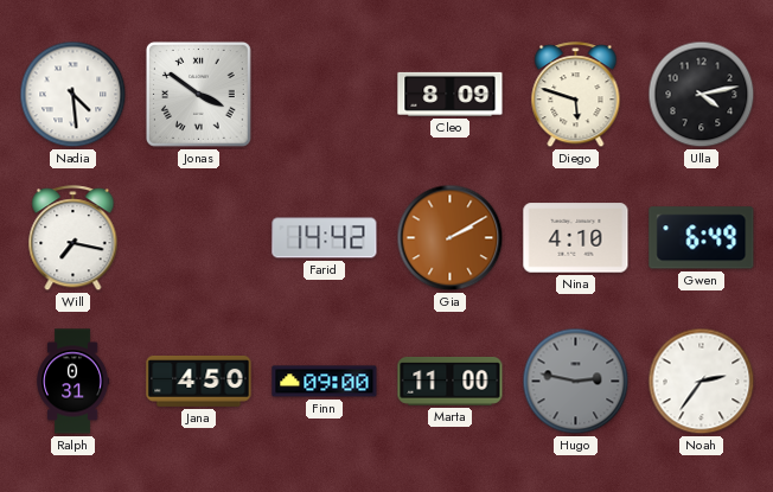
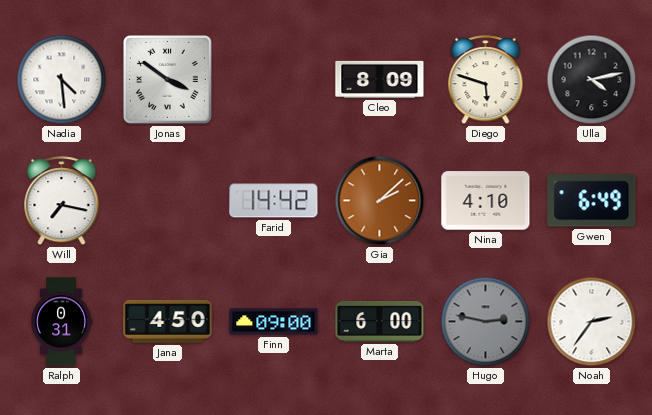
Gia: 2:10 -> 2:08
Marta: 11:00 -> 6:00
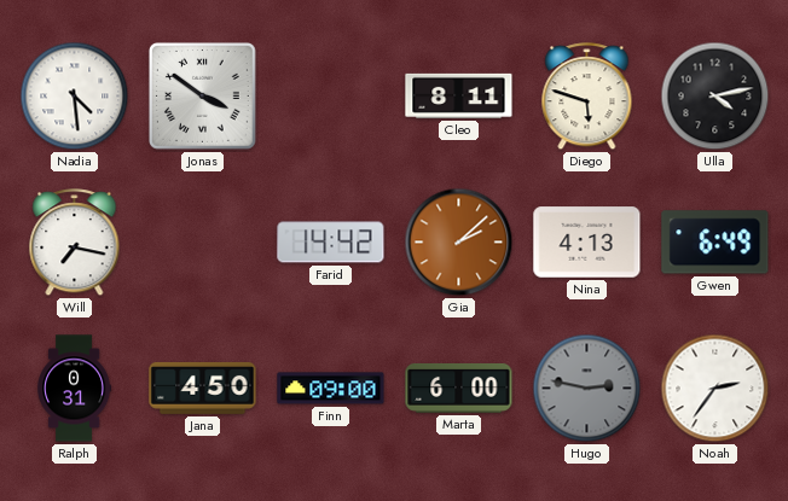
Cleo: 8:09 -> 8:11
Nina: 4:10 -> 4:13
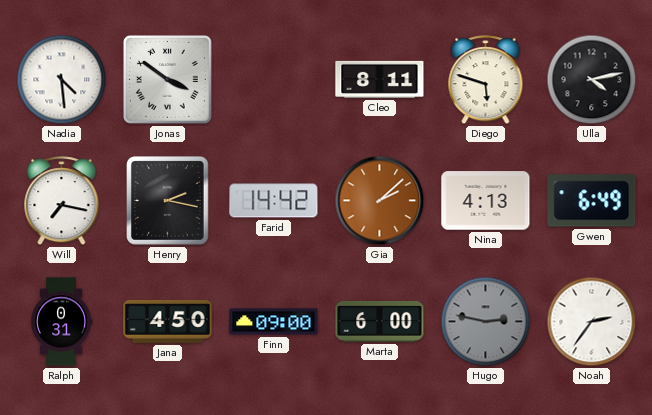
Henry: none -> 2:17
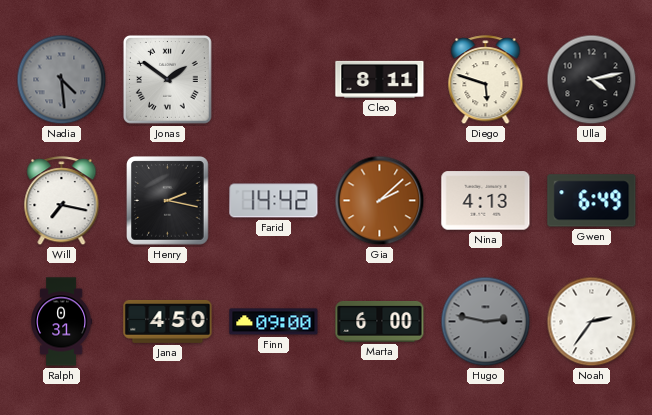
Nadia dial: white -> grey
Jonas: 3:51 -> 1:51
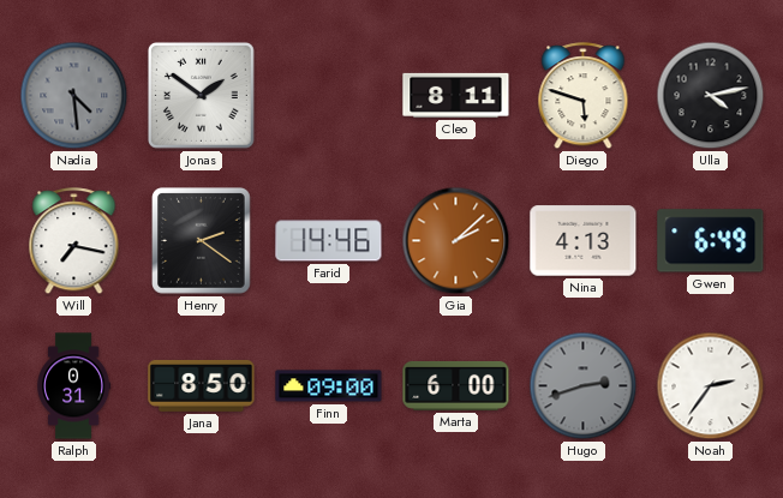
Henry: 2:17 -> 2:21
Farid: 14:42 -> 14:46
Jana: 4:50 -> 8:50
Hugo: 2:47 -> 2:42
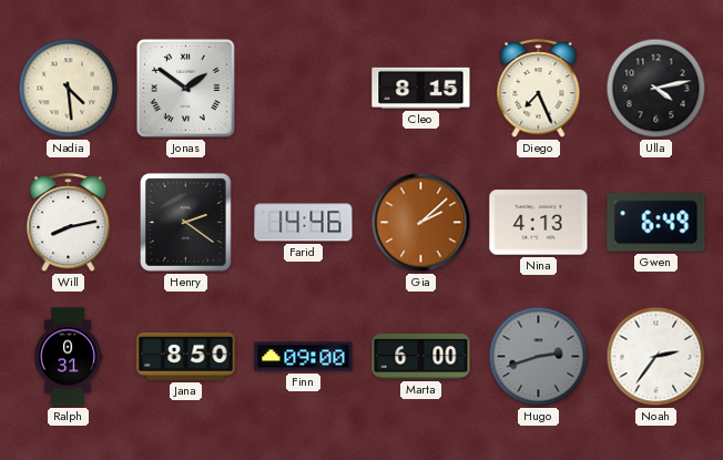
Nadia dial: grey -> cream
Cleo: 8:11 -> 8:15
Diego: 5:48 -> 7:26
Will: 7:17 -> 8:13
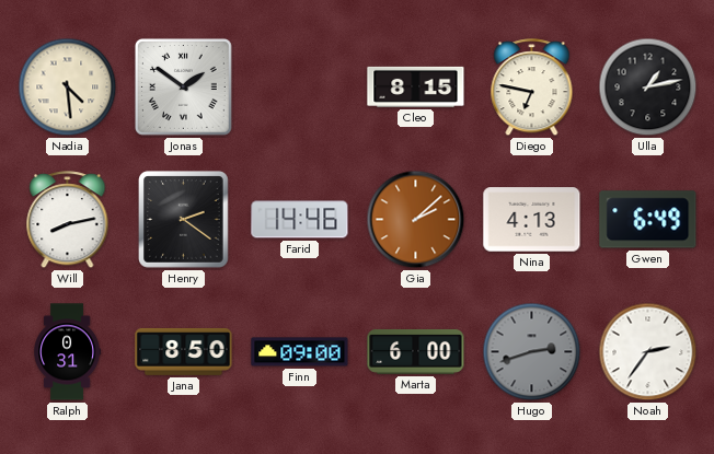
Diego: 7:26 -> 6:47
Ulla: 4:13 -> 1:13
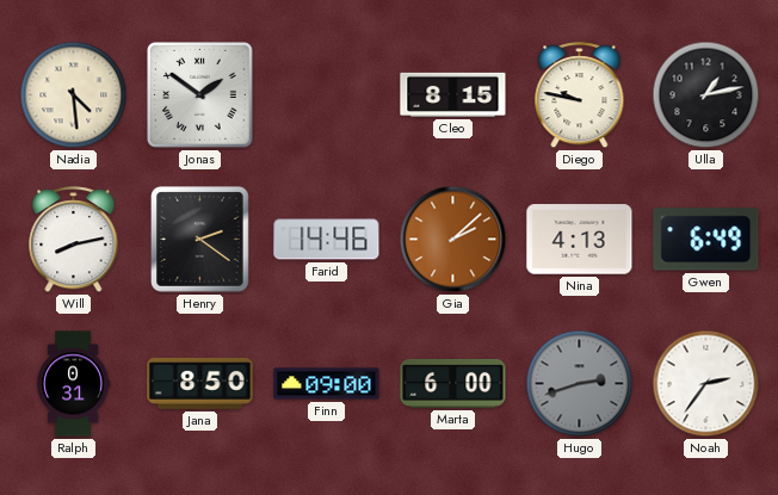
Diego: 6:47 -> 9:47
